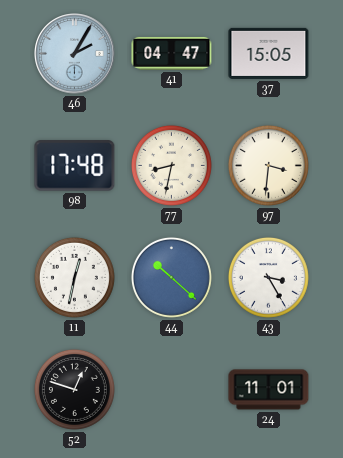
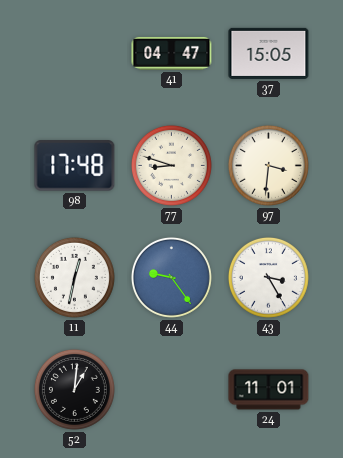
46: 2:05 -> none
77: 8:32 -> 8:48
44: 10:22 -> 9:24
52: 12:48 -> 1:01
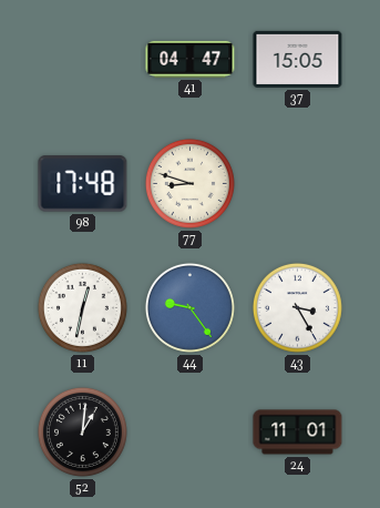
97: 3:31 -> none
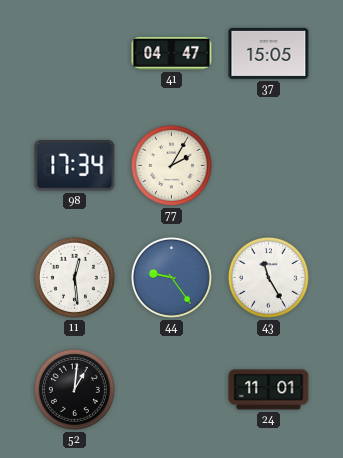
98: 17:48 -> 17:34
77: 8:48 -> 2:05
11: 12:32 -> 12:29
43: 3:25 -> 11:25
